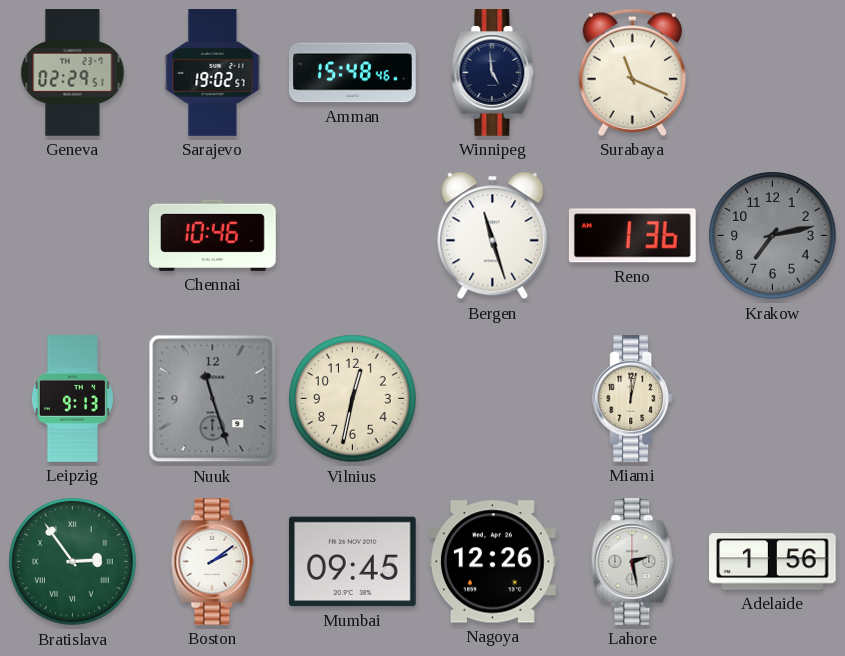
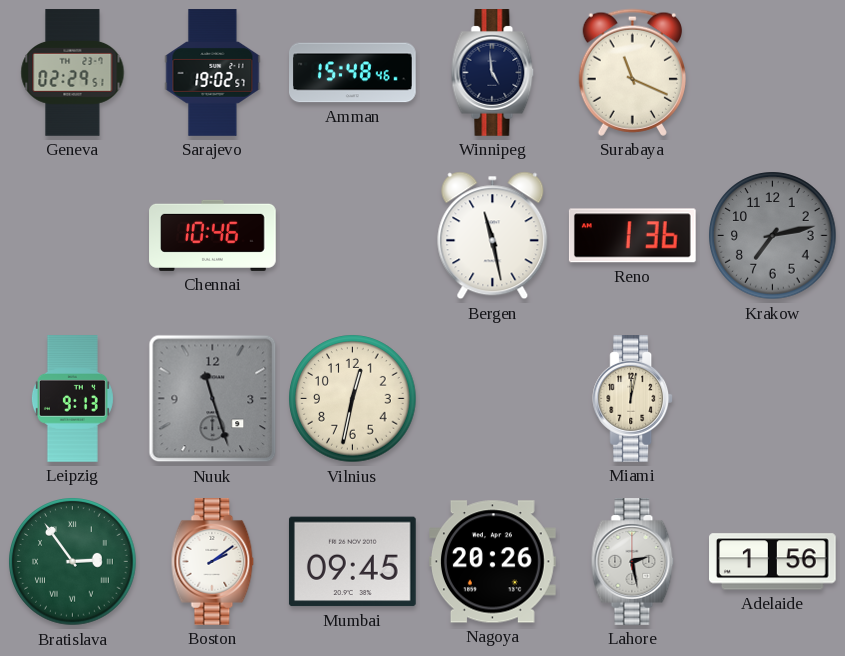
Bergen: 11:27 -> 11:28
Nagoya: 12:26 -> 20:26
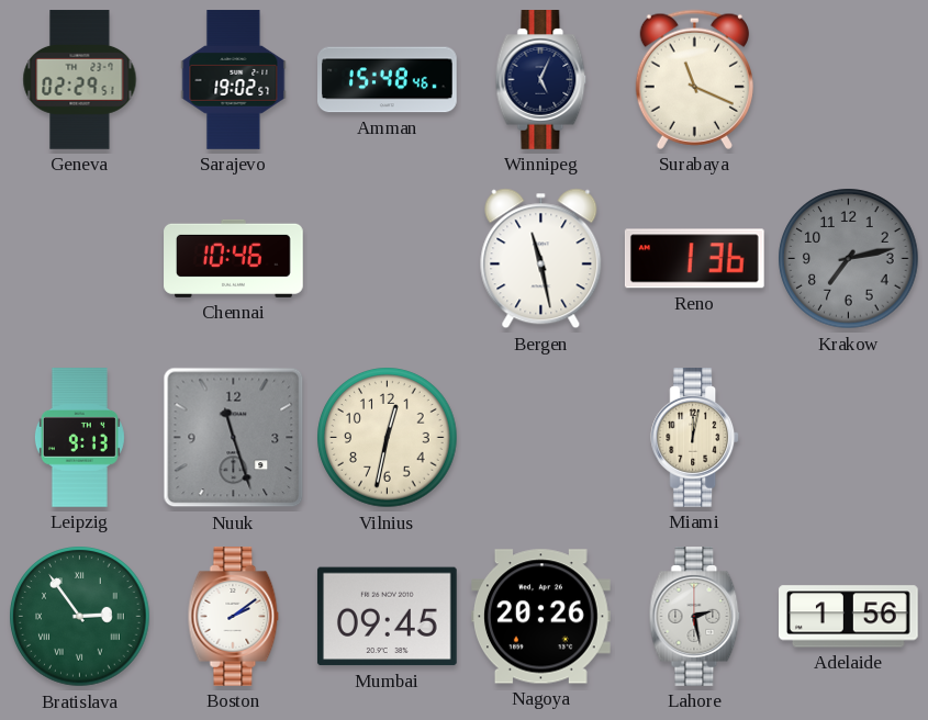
Winnipeg: 4:59 -> 5:04
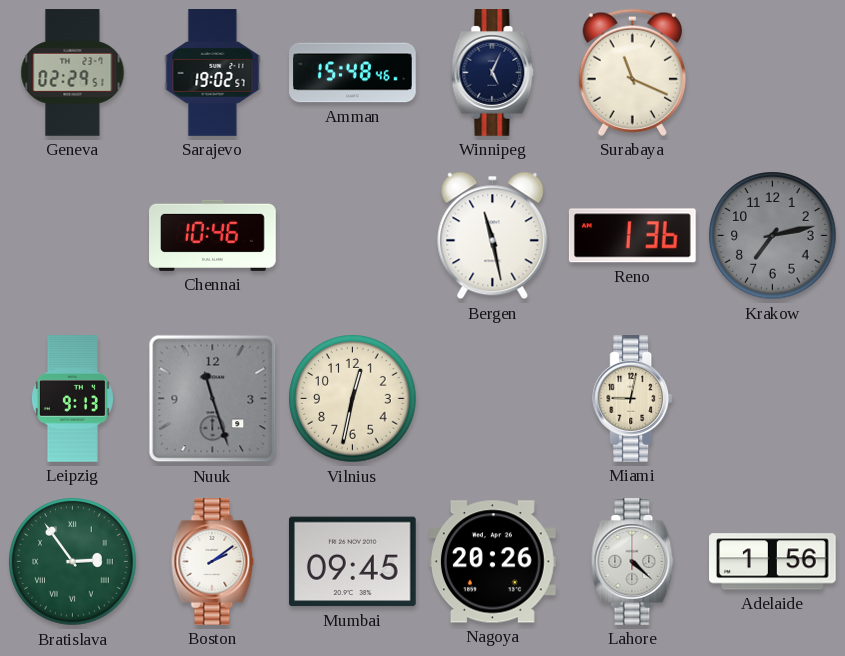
Miami: 12:02 -> 9:02
Lahore: 2:28 -> 4:22
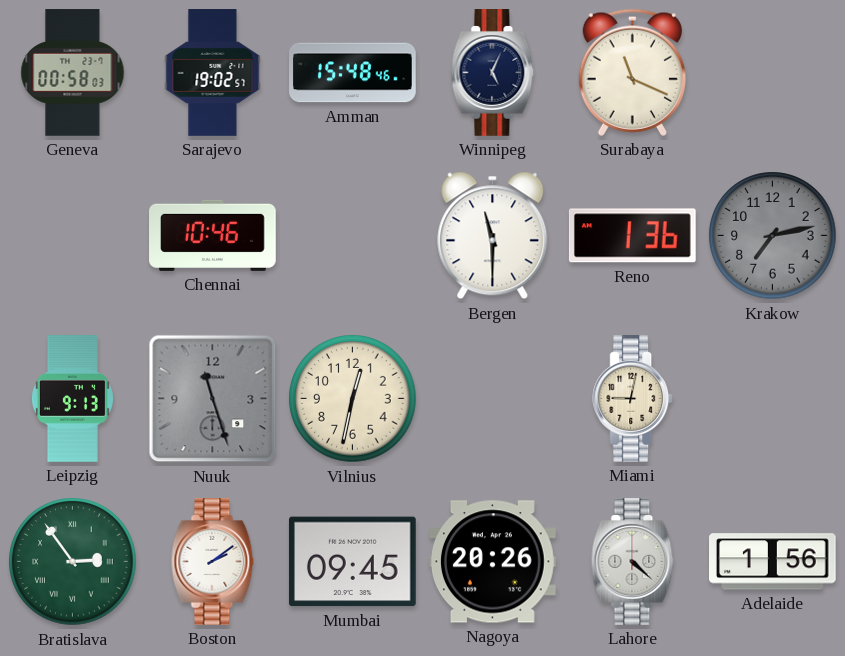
Geneva: 02:29 -> 00:58
Bergen: 11:28 -> 11:30
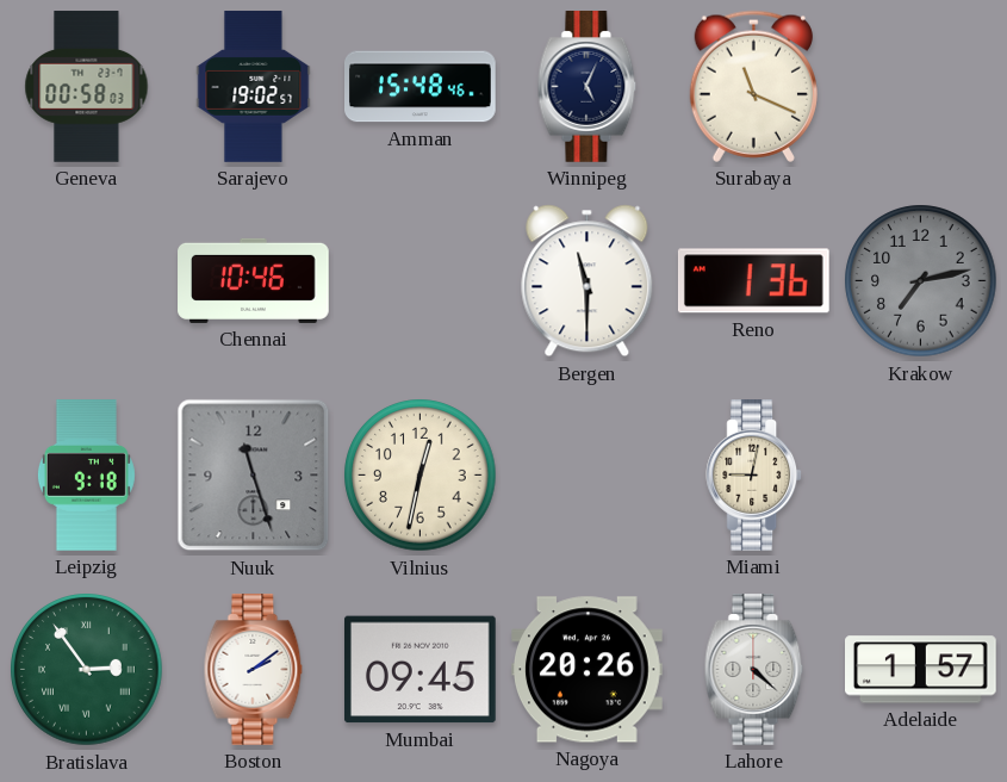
Leipzig: 9:13 -> 9:18
Adelaide: 1:56 -> 1:57
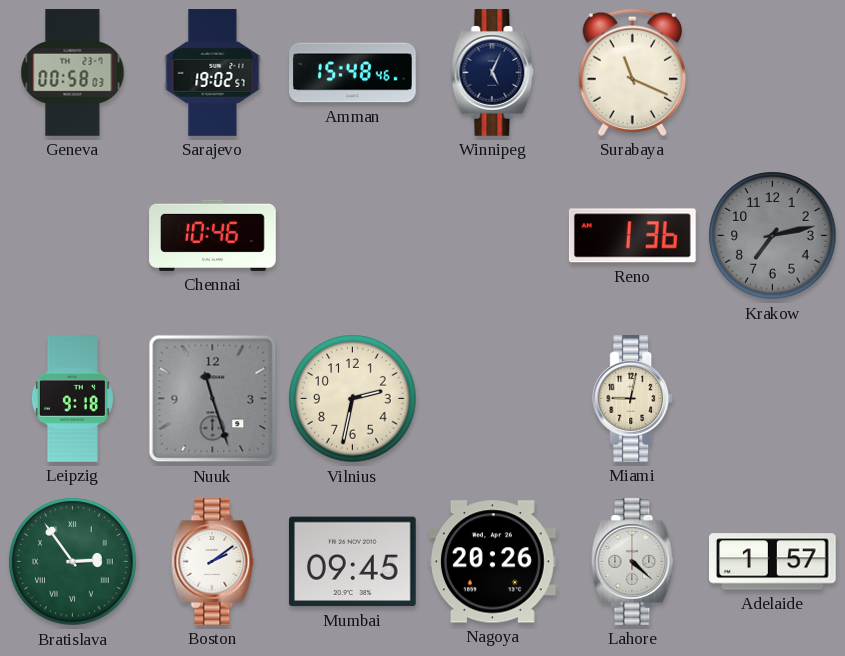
Bergen: 11:30 -> none
Vilnius: 12:32 -> 2:32
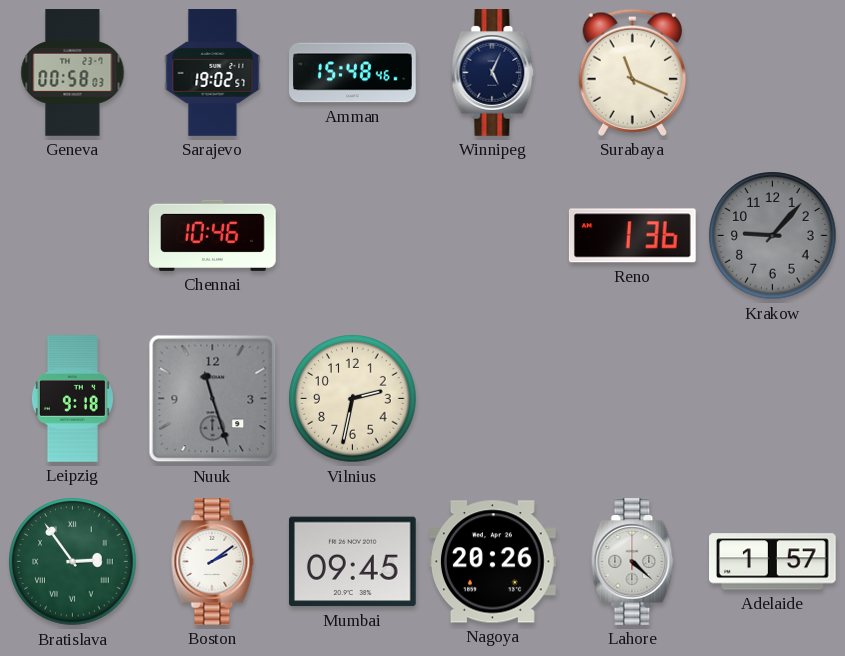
Krakow: 7:13 -> 9:07
Miami: 9:02 -> none
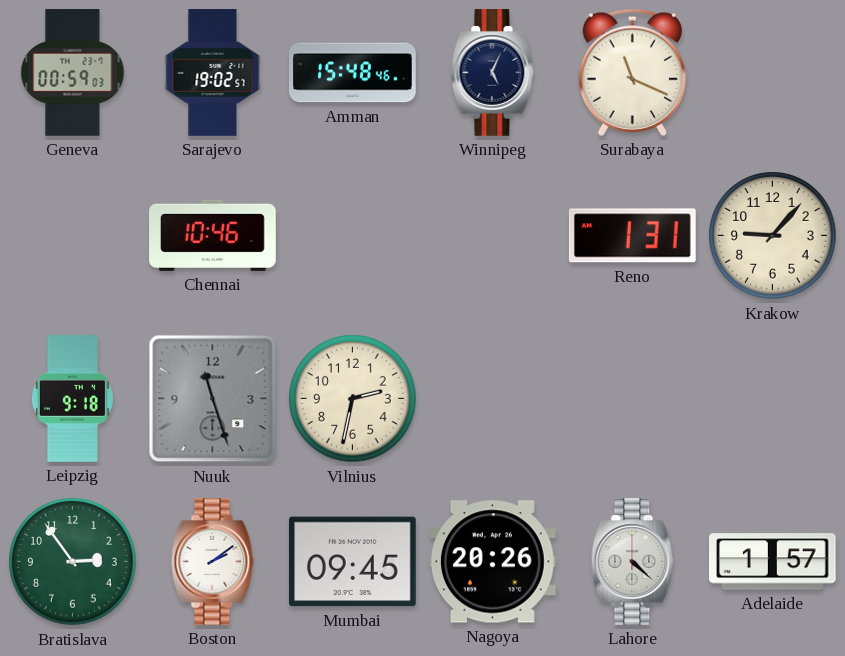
Geneva: 00:58 -> 00:59
Reno: 1:36 -> 1:31
Krakow dial: grey -> cream
Bratislava numerals: Roman -> Arabic
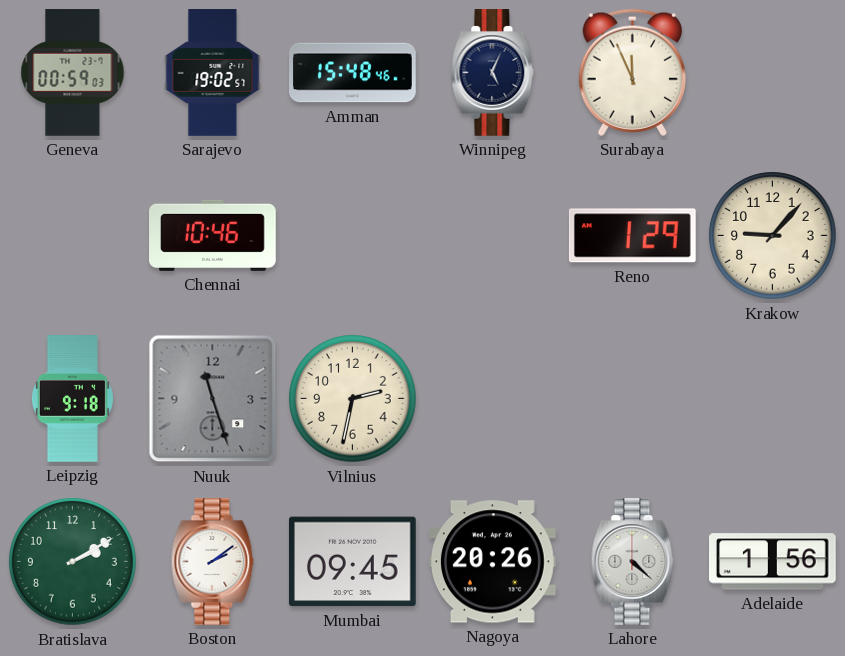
Surabaya: 11:19 -> 11:56
Reno: 1:31 -> 1:29
Bratislava: 2:54 -> 2:10
Adelaide: 1:57 -> 1:56
